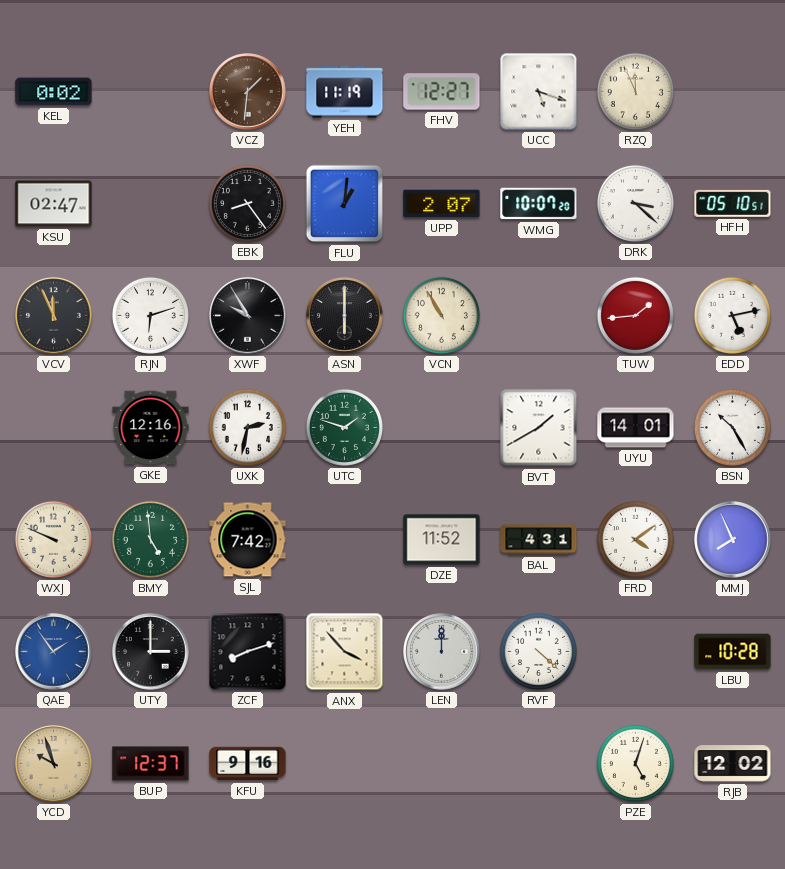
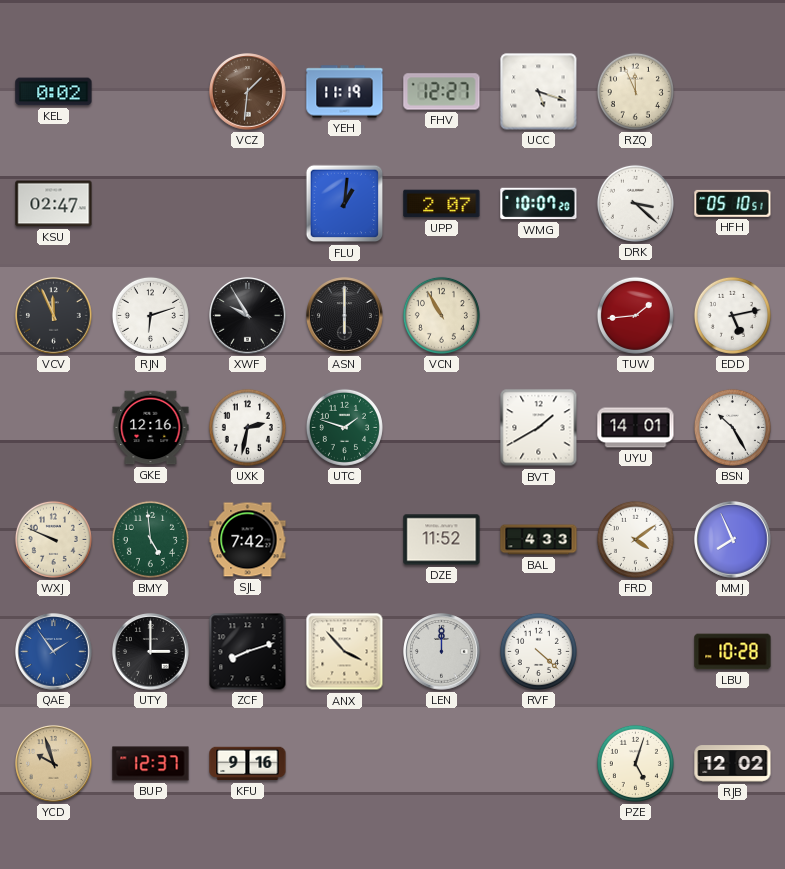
EBK: 8:24 -> none
BAL: 4:31 -> 4:33
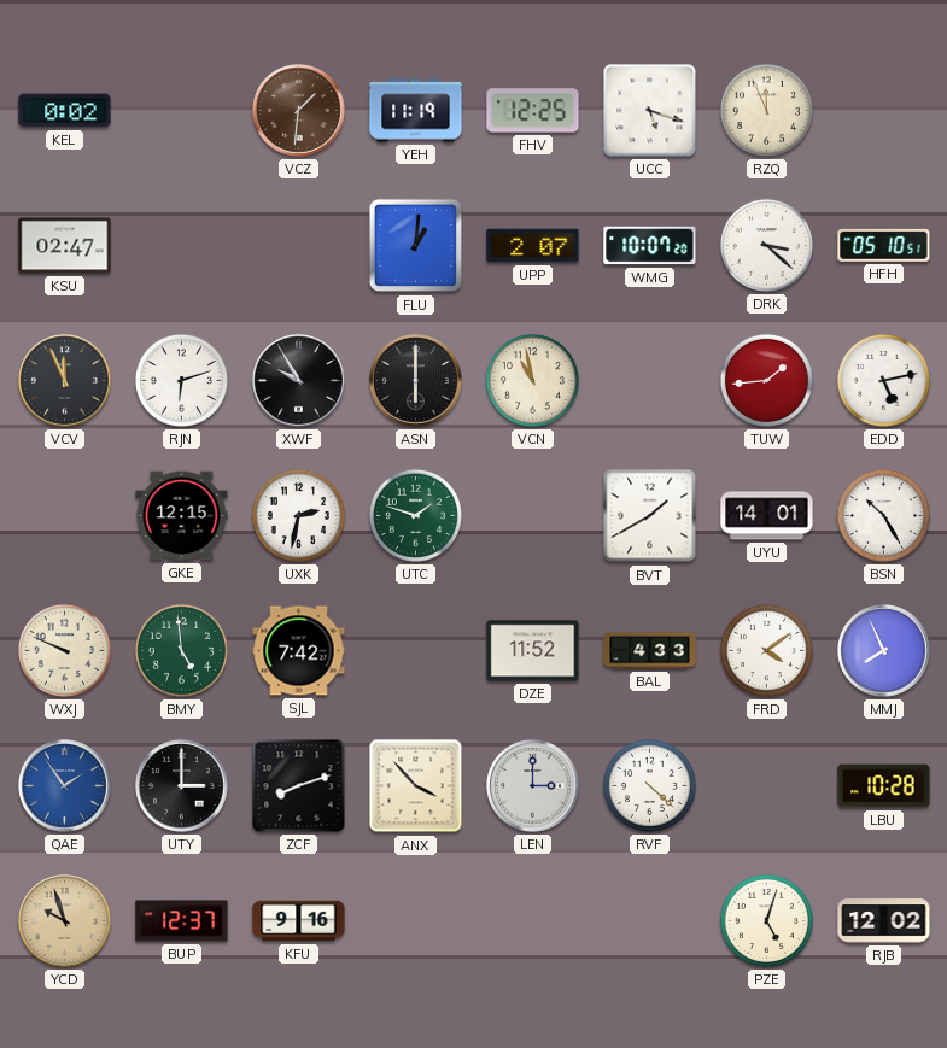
FHV: 12:27 -> 12:25
VCN: 10:55 -> 10:58
GKE: 12:16 -> 12:15
LEN: 12:00 -> 3:00
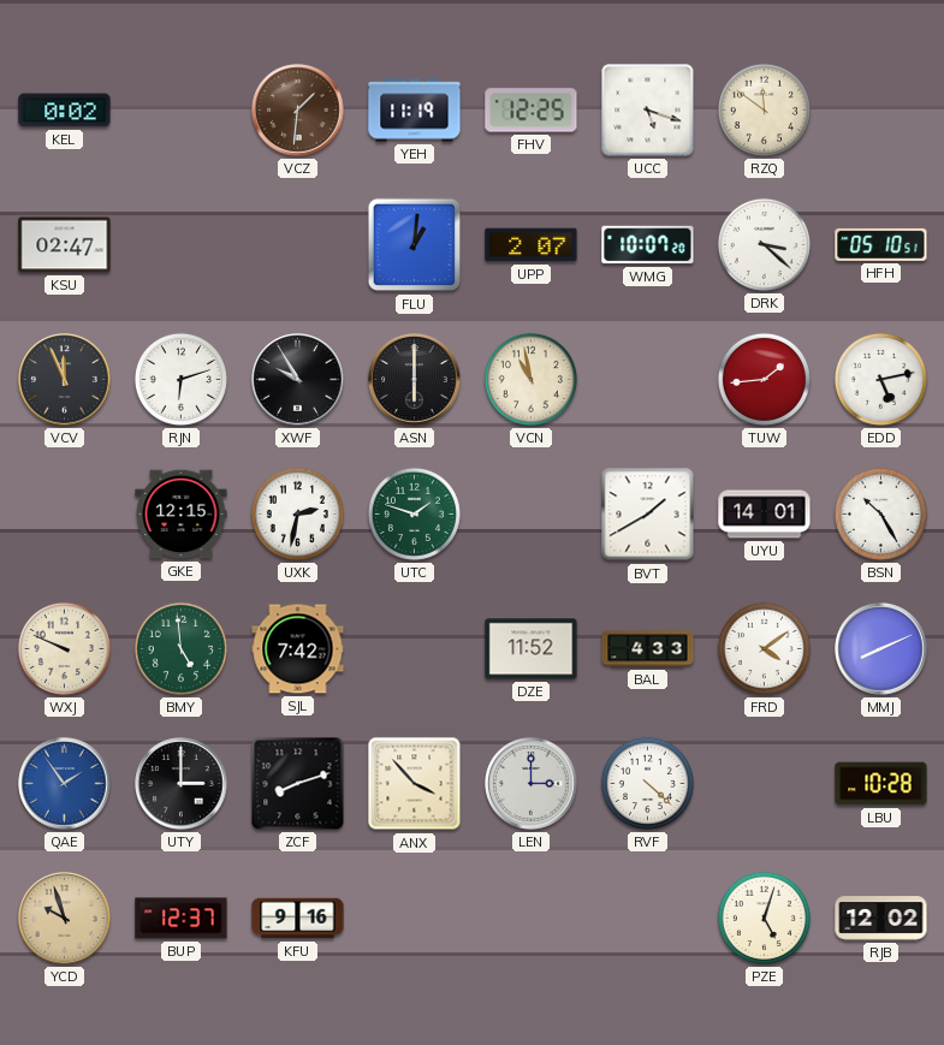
RZQ: 11:56 -> 11:51
MMJ: 7:56 -> 8:11
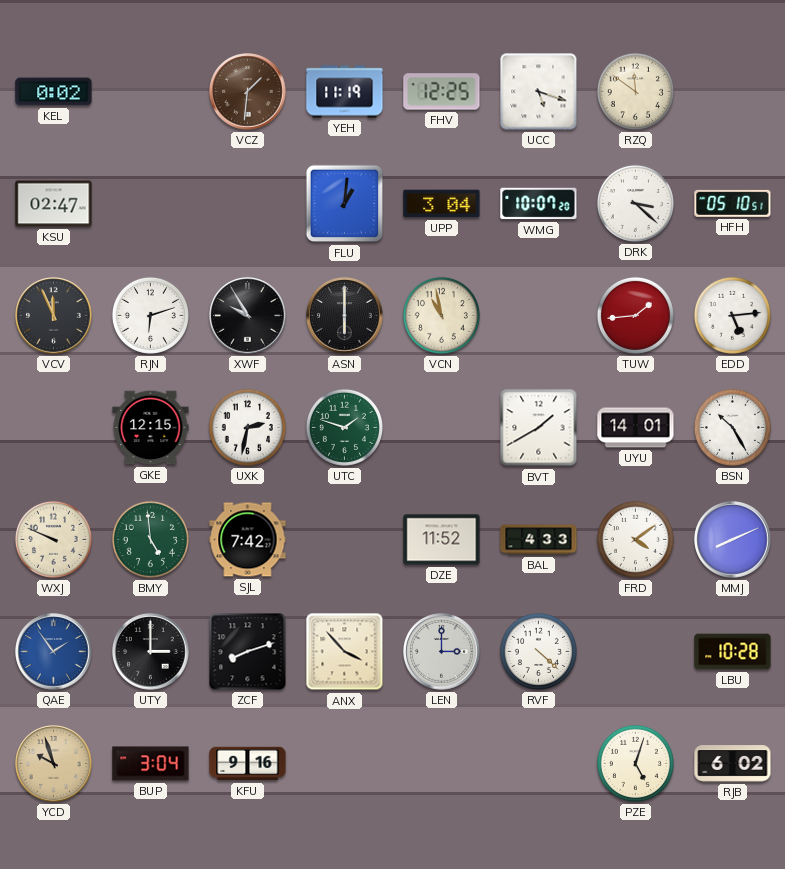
UPP: 2:07 -> 3:04
EDD: 5:13 -> 5:14
BUP: 12:37 -> 3:04
RJB: 12:02 -> 6:02
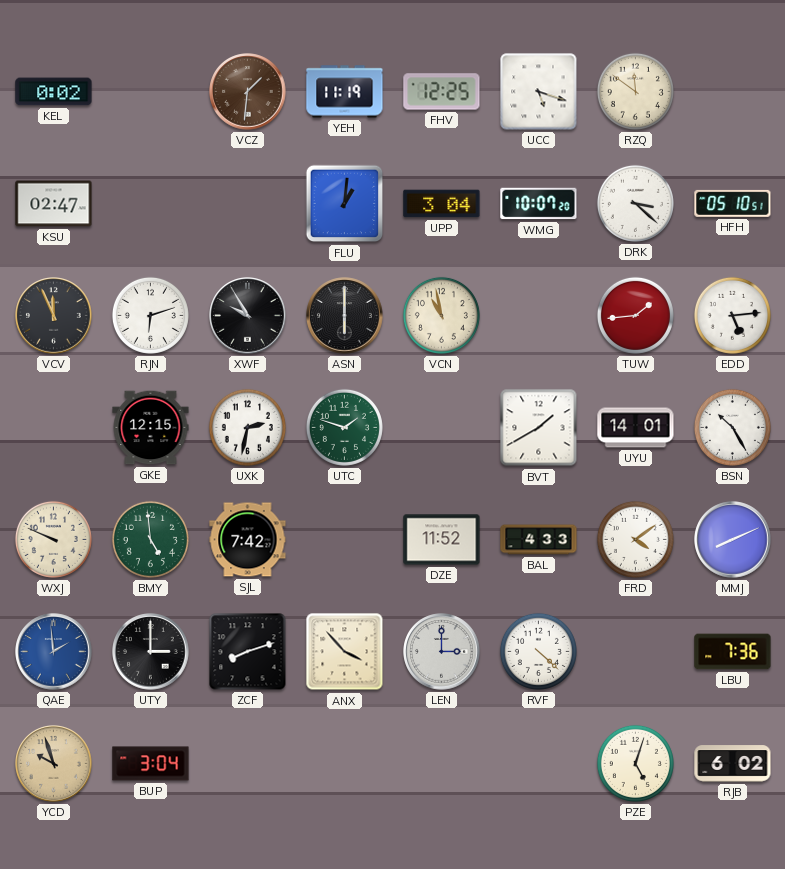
QAE: 1:54 -> 1:59
LBU: 10:28 -> 7:36
KFU: 9:16 -> none
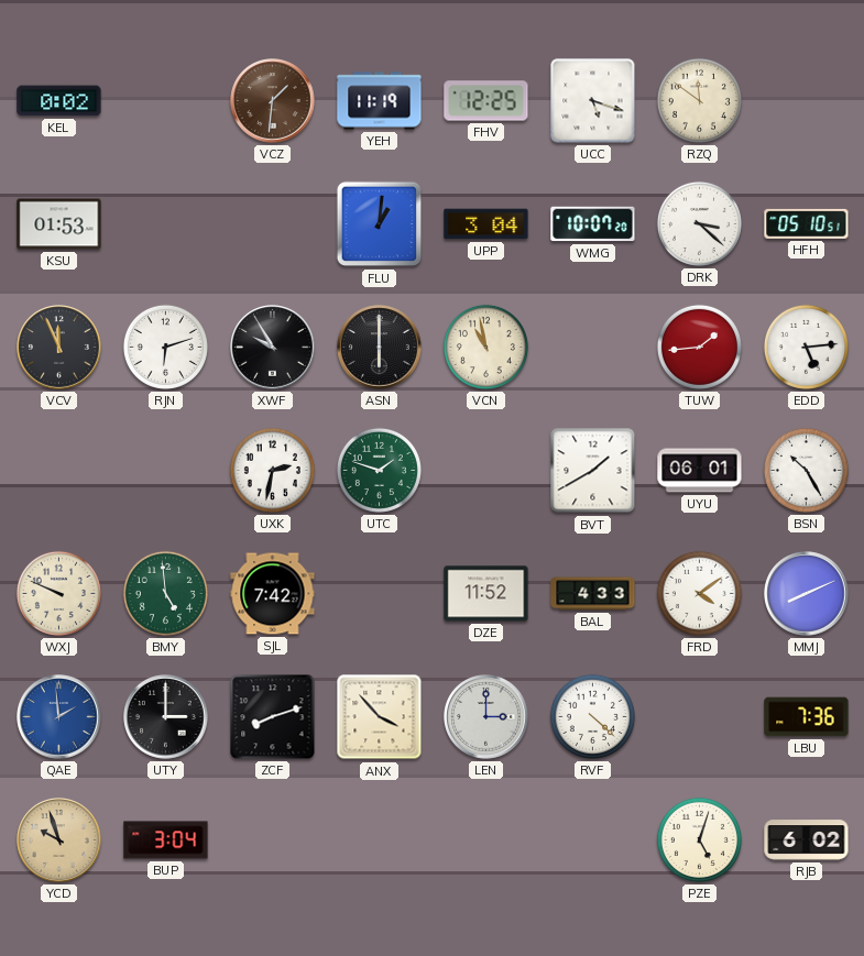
KSU: 02:47 -> 01:53
GKE: 12:15 -> none
UYU: 14:01 -> 06:01
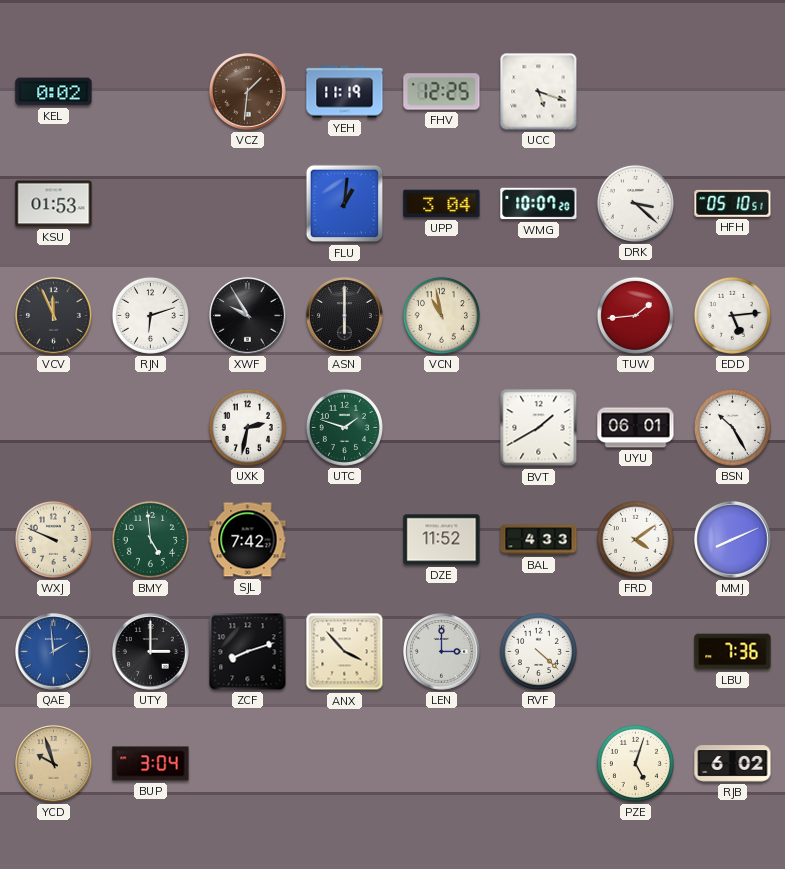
RZQ: 11:51 -> none
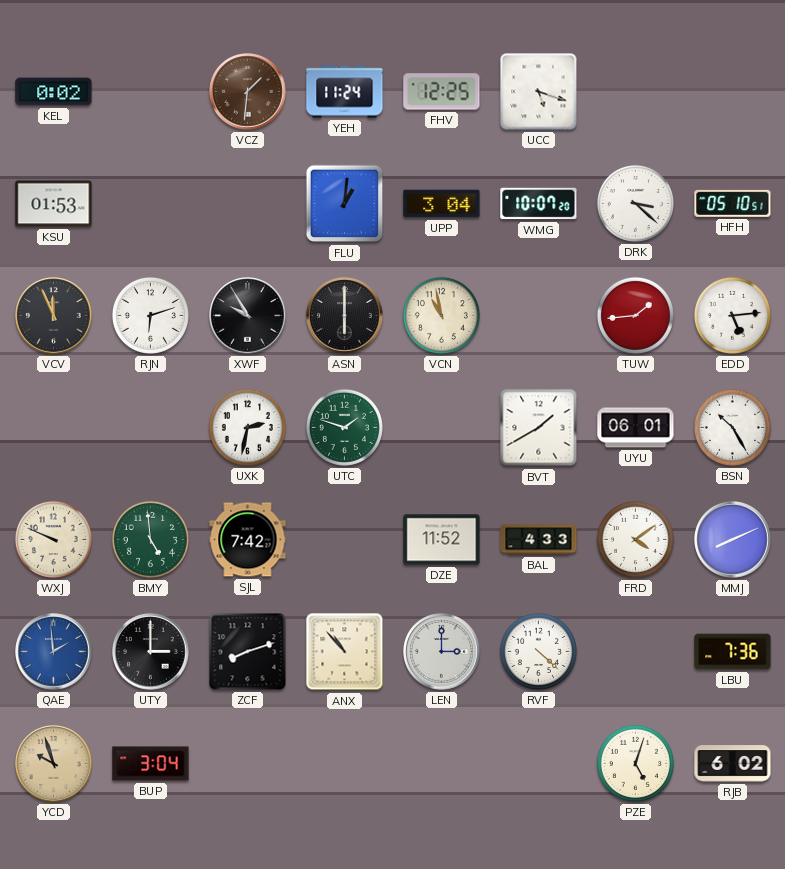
YEH: 11:19 -> 11:24
ANX: 3:53 -> 10:53
